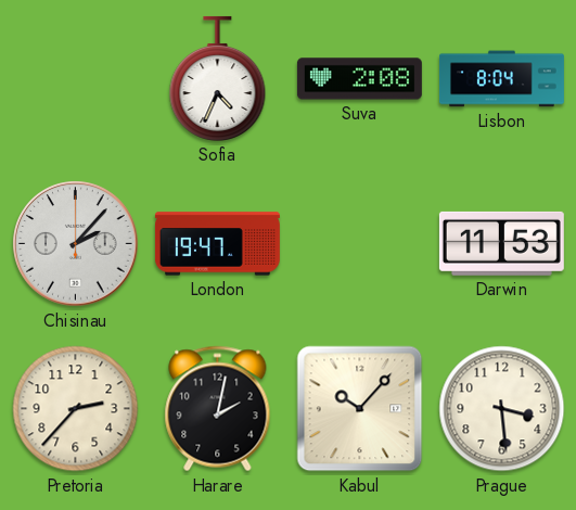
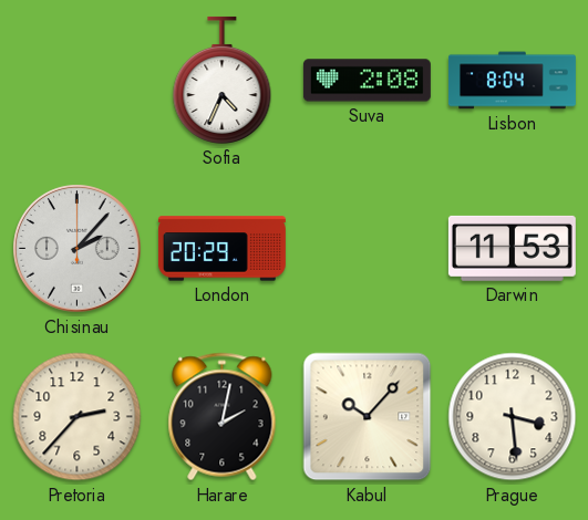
London: 19:47 -> 20:29
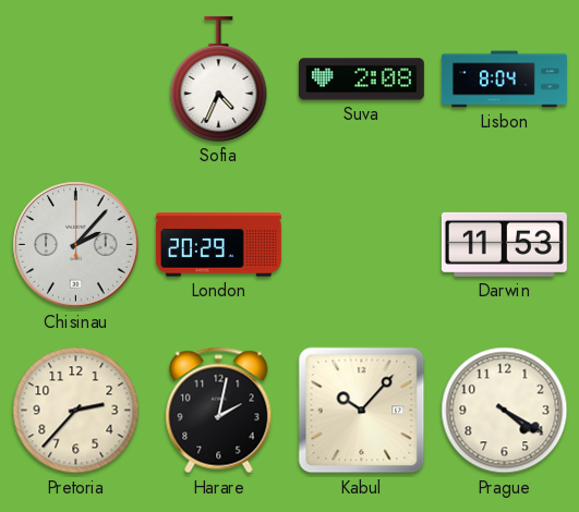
Prague: 3:29 -> 4:20
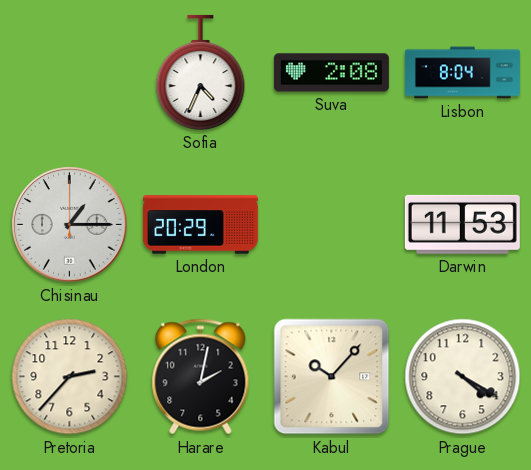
Chisinau: 2:07 -> 1:15
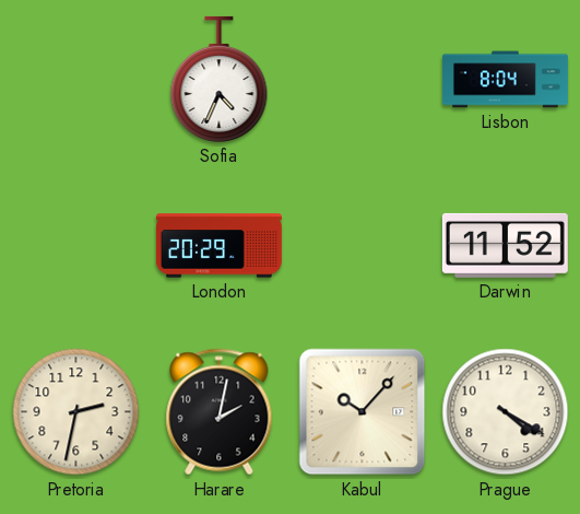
Suva: 2:08 -> none
Chisinau: 1:15 -> none
Darwin: 11:53 -> 11:52
Pretoria: 2:37 -> 2:32
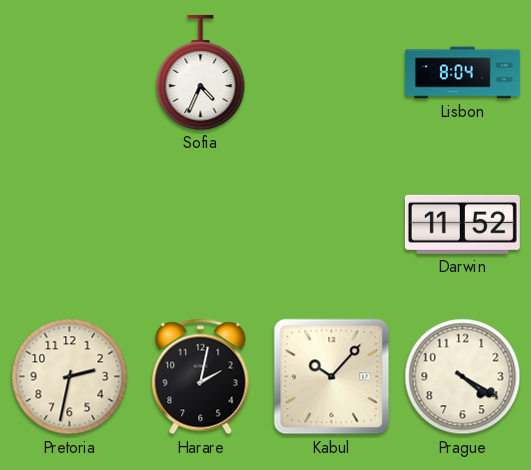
London: 20:29 -> none
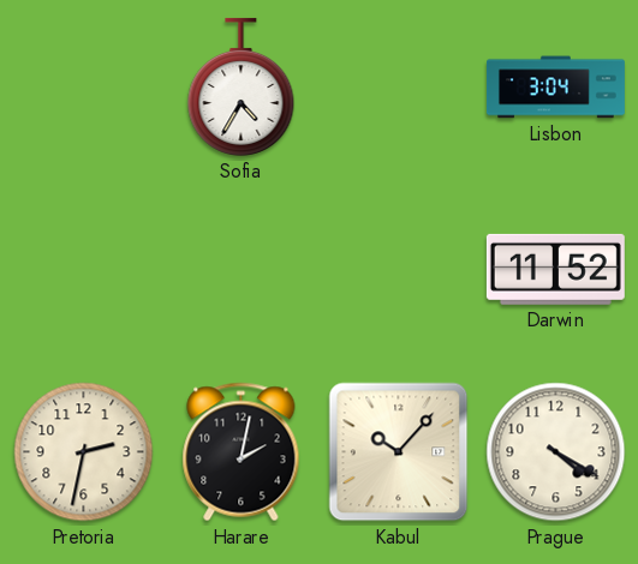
Sofia: 4:34 -> 4:35
Lisbon: 8:04 -> 3:04
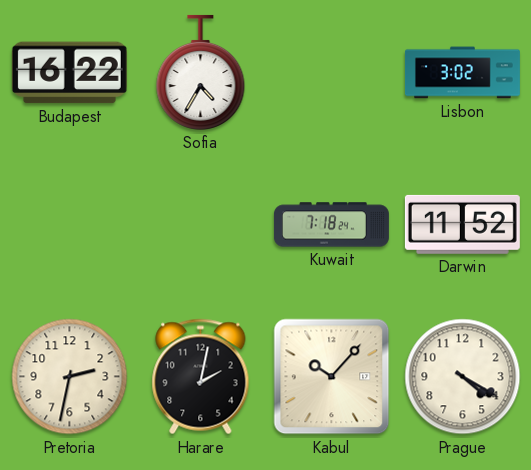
Budapest: none -> 16:22
Lisbon: 3:04 -> 3:02
Kuwait: none -> 7:18
